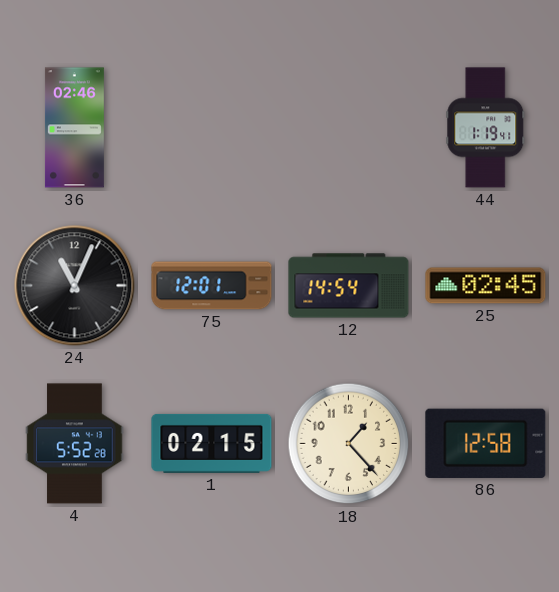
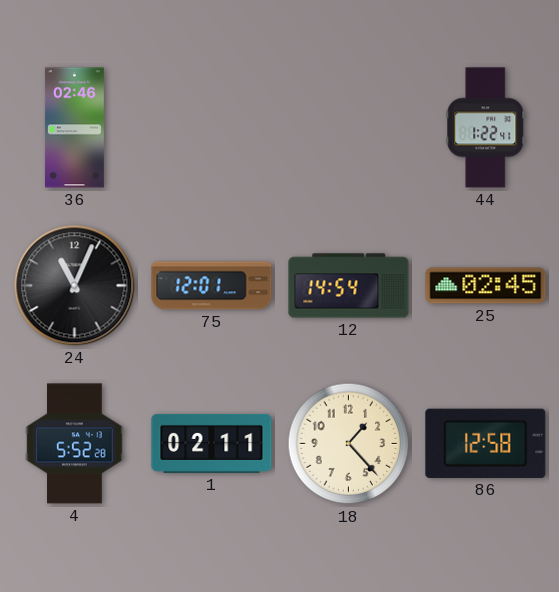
44: 1:19 -> 1:22
1: 02:15 -> 02:11
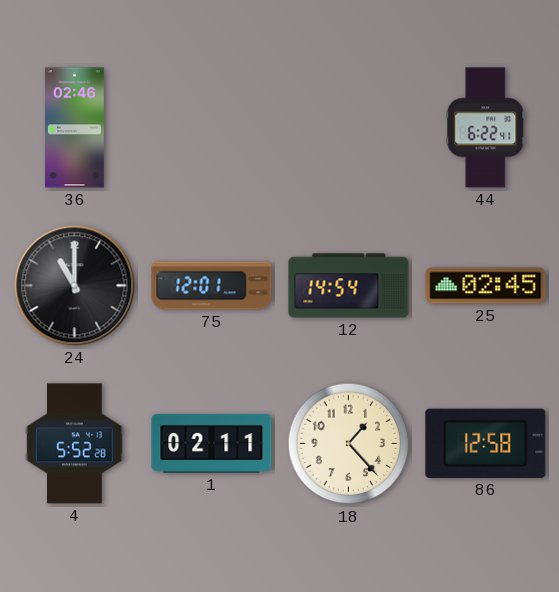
44: 1:22 -> 6:22
24: 11:04 -> 11:00
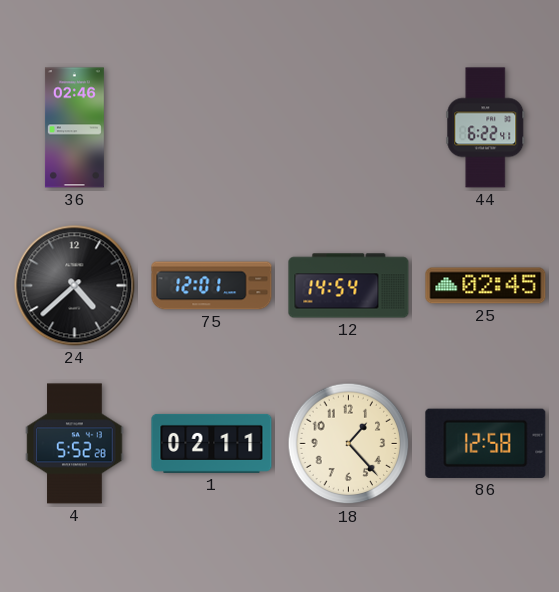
24: 11:00 -> 4:38
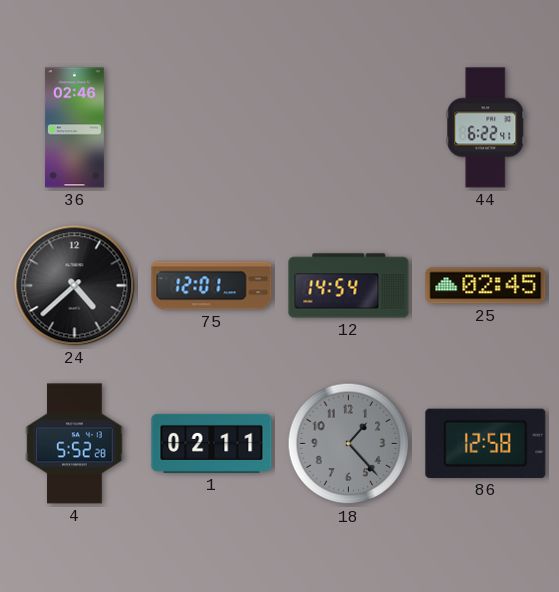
18 dial: cream -> grey
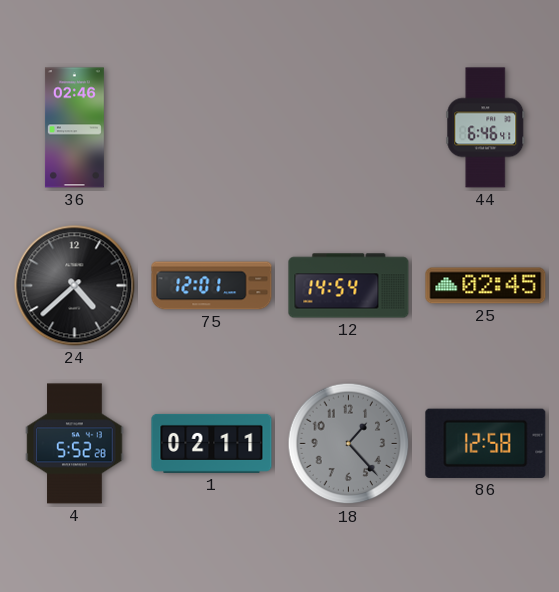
44: 6:22 -> 6:46
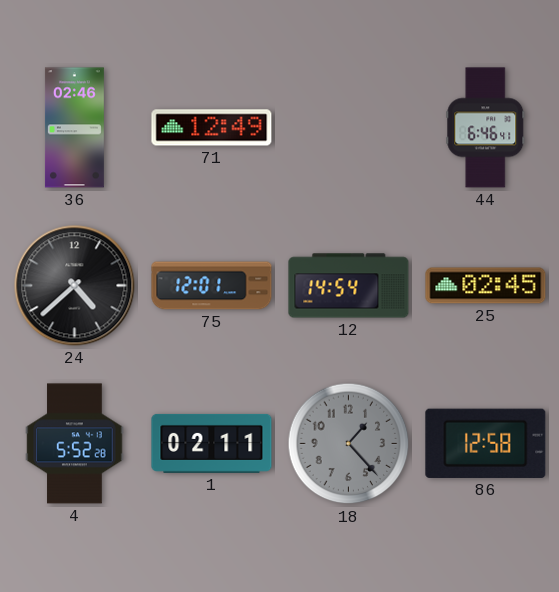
71: none -> 12:49
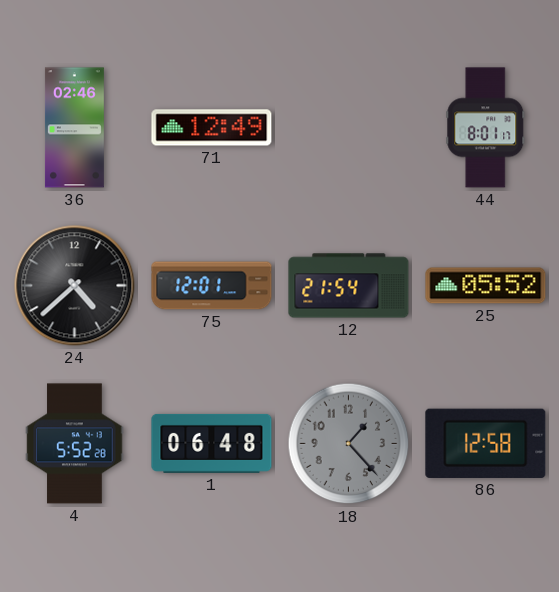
44: 6:46 -> 8:01
12: 14:54 -> 21:54
25: 02:45 -> 05:52
1: 02:11 -> 06:48
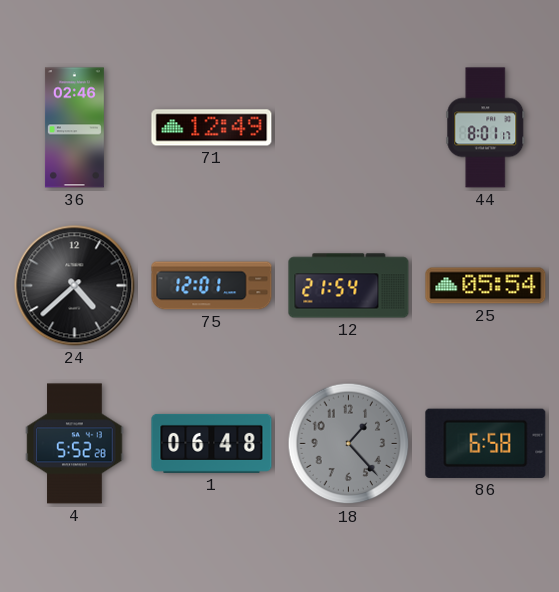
25: 05:52 -> 05:54
86: 12:58 -> 6:58
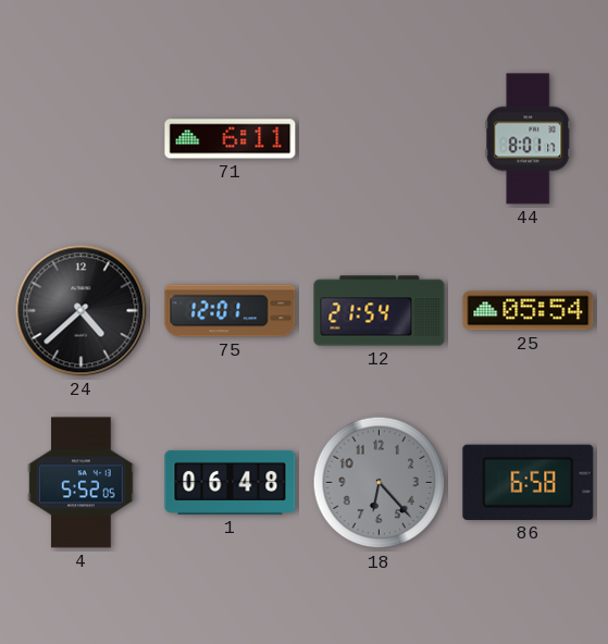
36: 02:46 -> none
71: 12:49 -> 6:11
4: 5:52:28 -> 5:52:05
18: 1:23 -> 6:23
